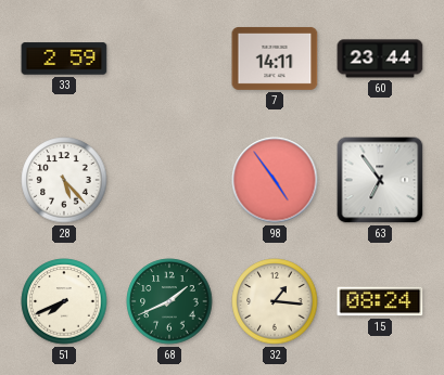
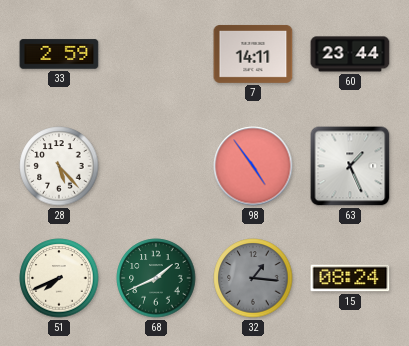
63: 6:54 -> 1:26
32 dial: cream -> grey
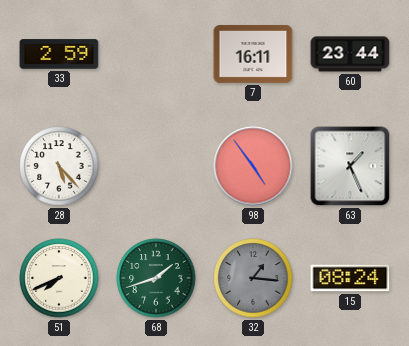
7: 14:11 -> 16:11
68: 1:41 -> 1:42
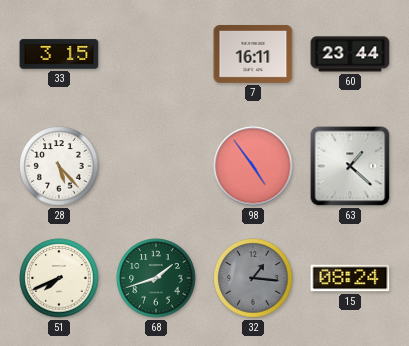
33: 2:59 -> 3:15
63: 1:26 -> 1:22
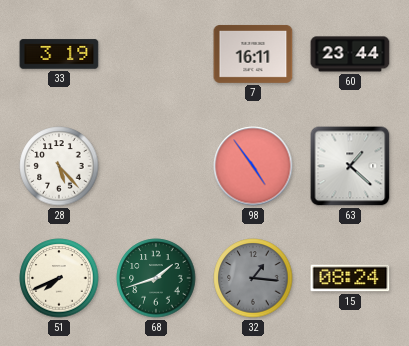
33: 3:15 -> 3:19
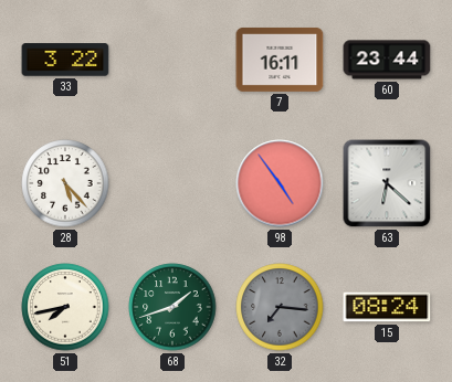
33: 3:19 -> 3:22
63: 1:22 -> 6:22
51: 7:41 -> 7:43
32: 1:16 -> 7:16
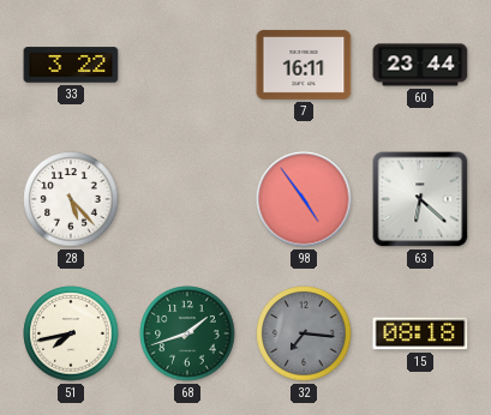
15: 08:24 -> 08:18
